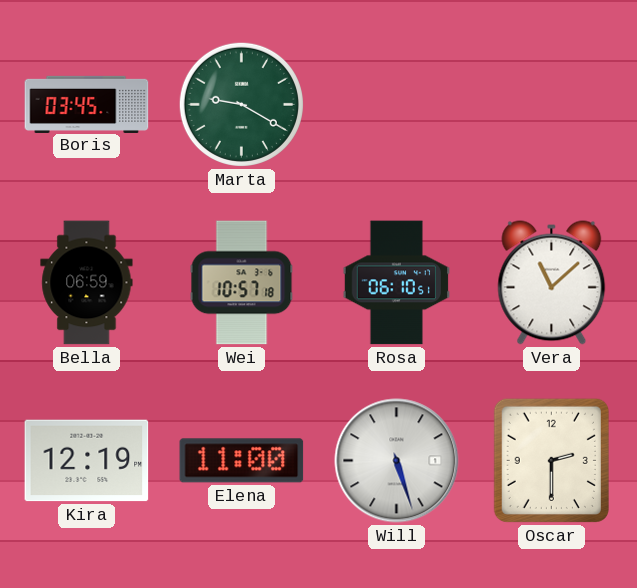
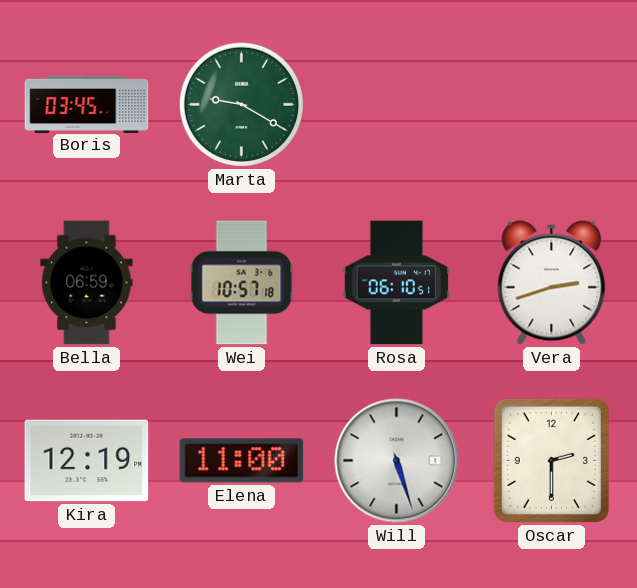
Vera: 11:08 -> 2:42
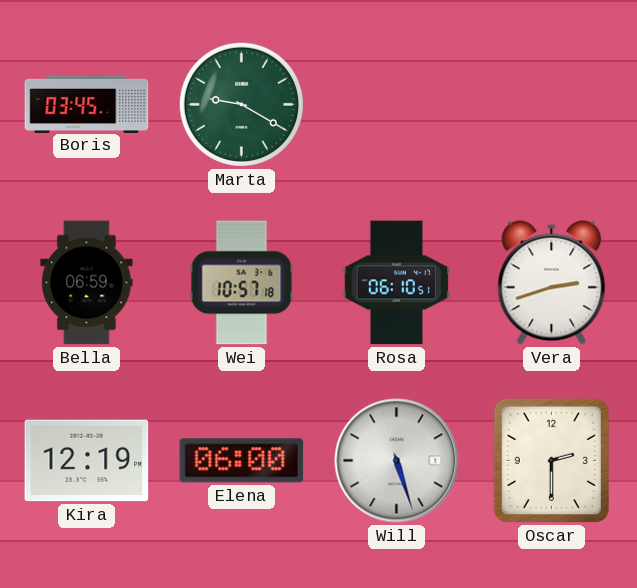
Elena: 11:00 -> 06:00
